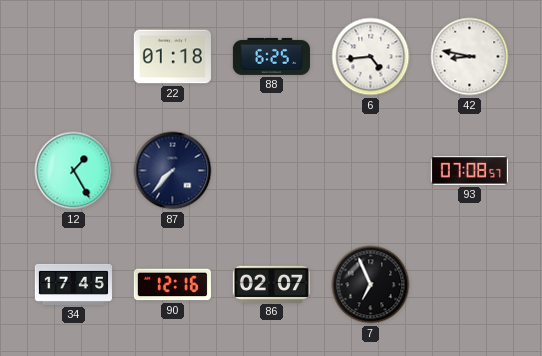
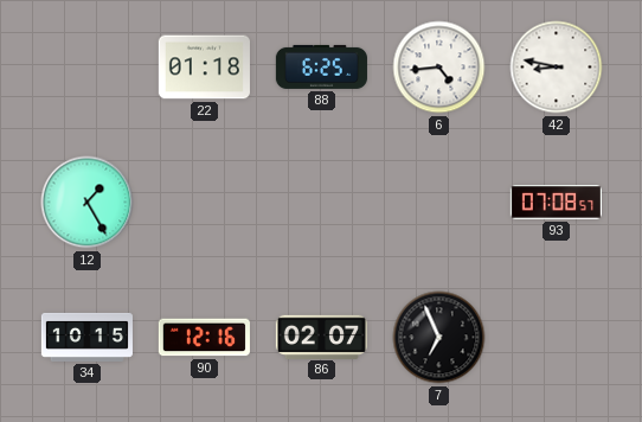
87: 7:37 -> none
34: 17:45 -> 10:15
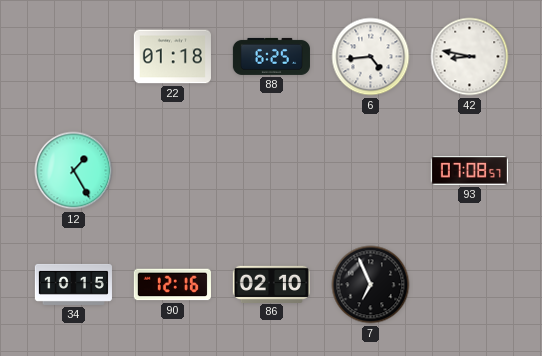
86: 02:07 -> 02:10
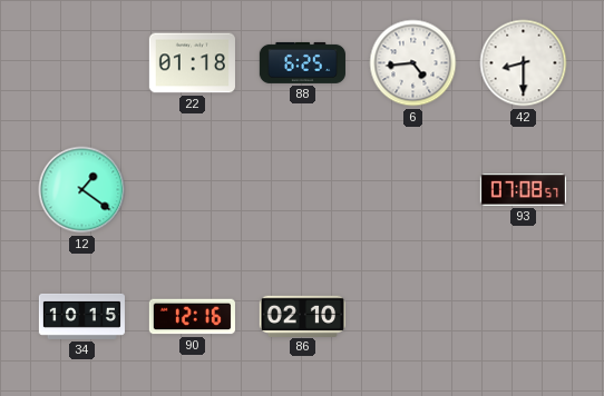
42: 8:47 -> 8:30
12: 1:25 -> 1:21
7: 6:56 -> none
